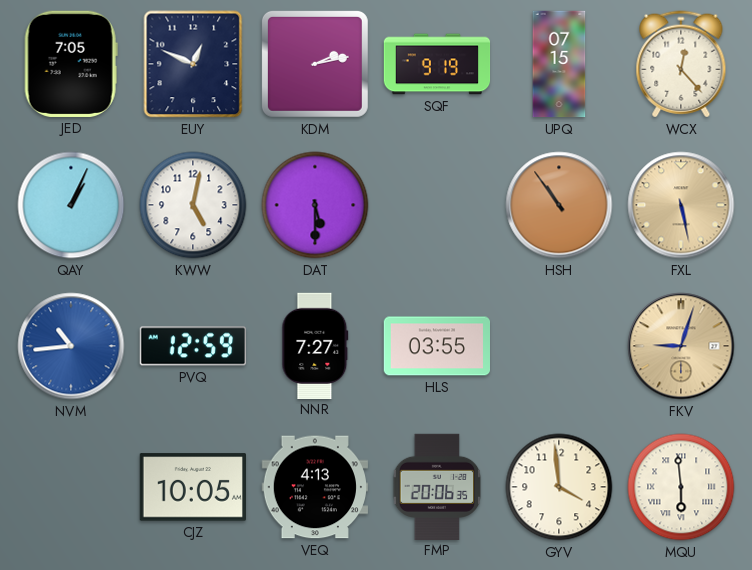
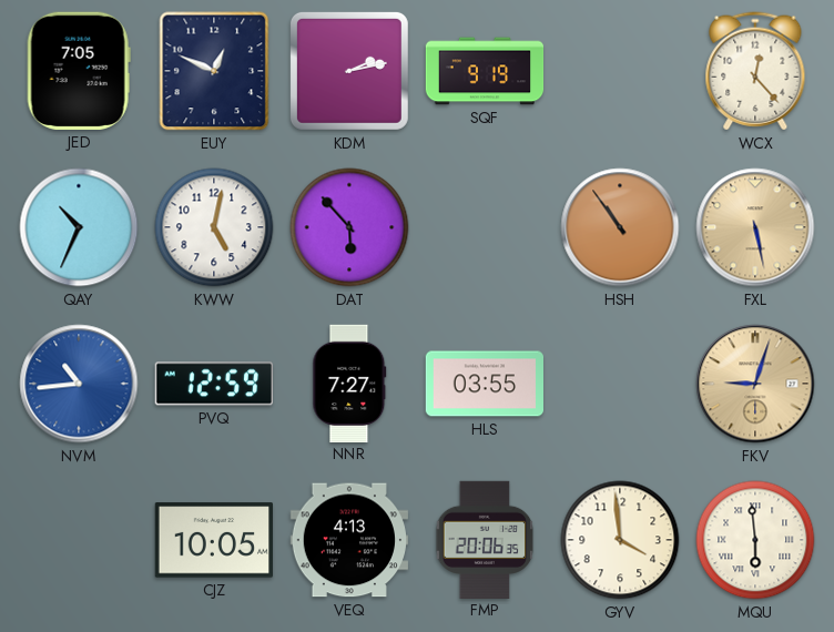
UPQ: 07:15 -> none
QAY: 1:04 -> 10:34
DAT: 5:30 -> 5:53
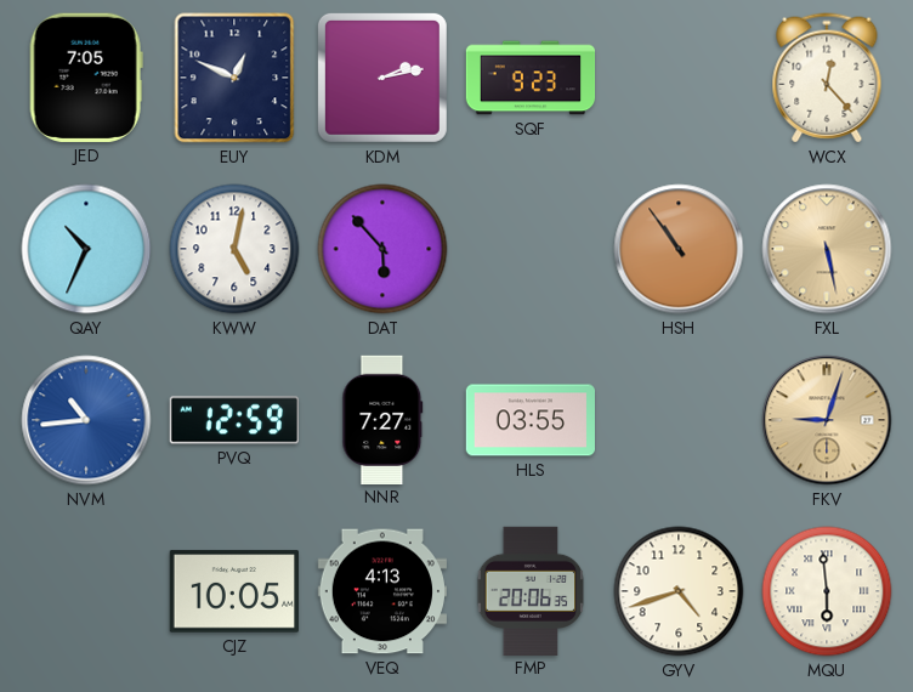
SQF: 9:19 -> 9:23
GYV: 3:59 -> 4:42
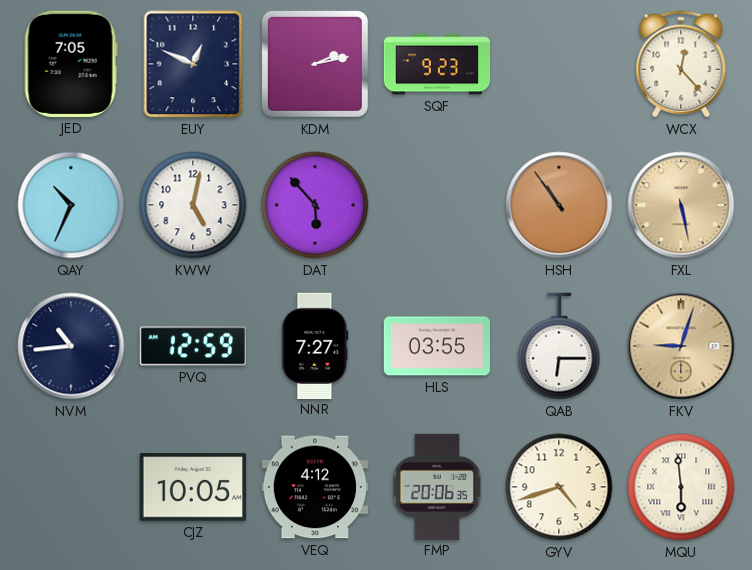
NVM dial: blue -> navy
QAB: none -> 6:15
VEQ: 4:13 -> 4:12
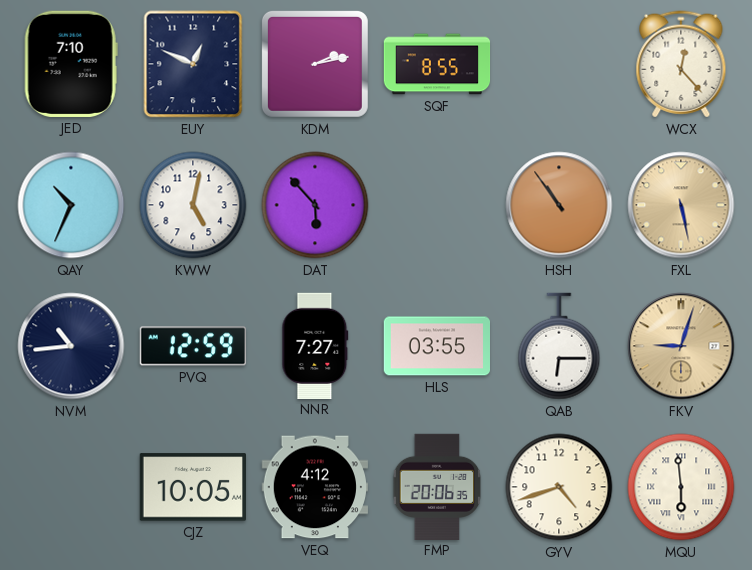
JED: 7:05 -> 7:10
SQF: 9:23 -> 8:55
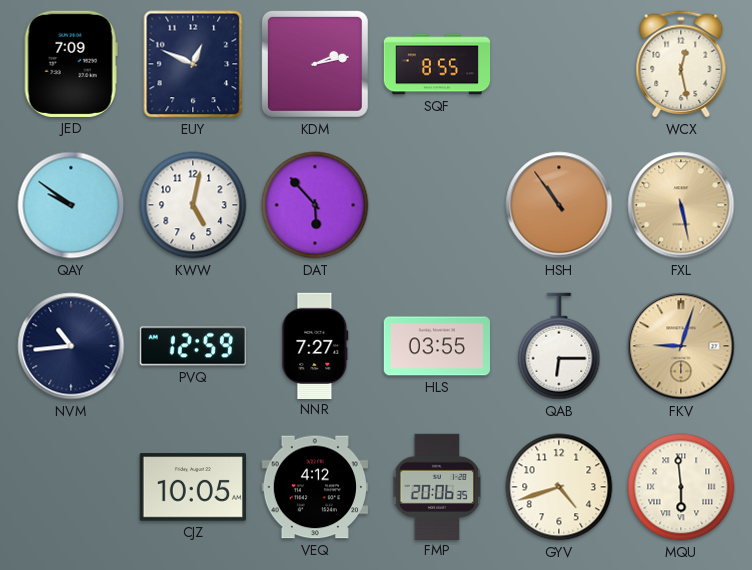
JED: 7:10 -> 7:09
WCX: 12:23 -> 12:28
QAY: 10:34 -> 9:51
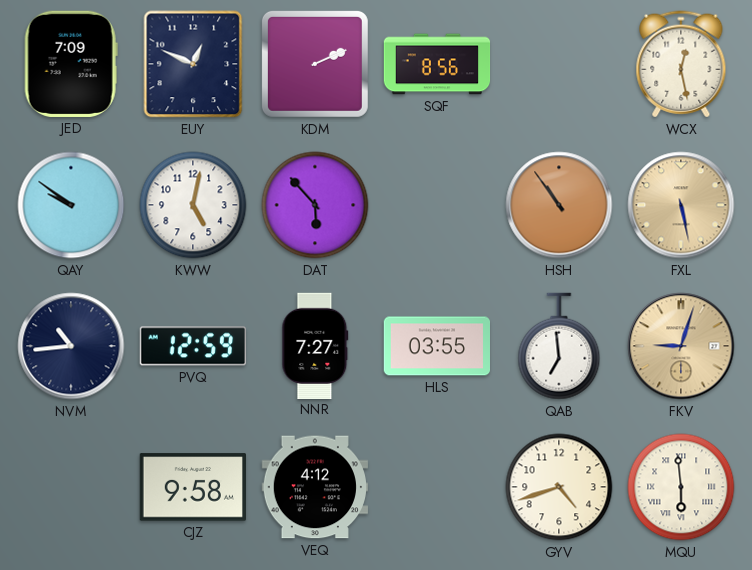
KDM: 2:13 -> 2:11
SQF: 8:55 -> 8:56
QAB: 6:15 -> 6:59
CJZ: 10:05 -> 9:58
FMP: 20:06 -> none
